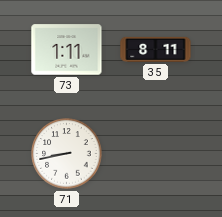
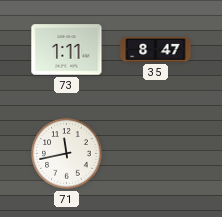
35: 8:11 -> 8:47
71: 8:43 -> 11:43
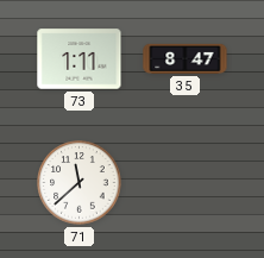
71: 11:43 -> 11:38
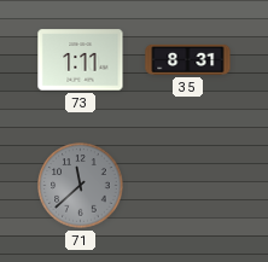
35: 8:47 -> 8:31
71 dial: white -> grey
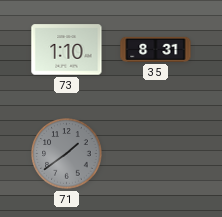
73: 1:11 -> 1:10
71: 11:38 -> 1:39
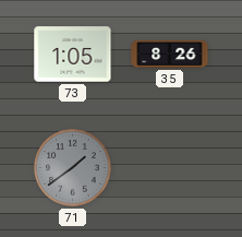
73: 1:10 -> 1:05
35: 8:31 -> 8:26
